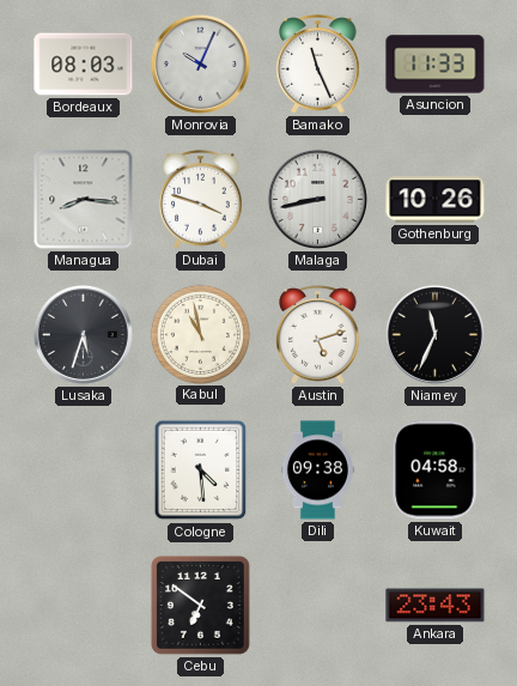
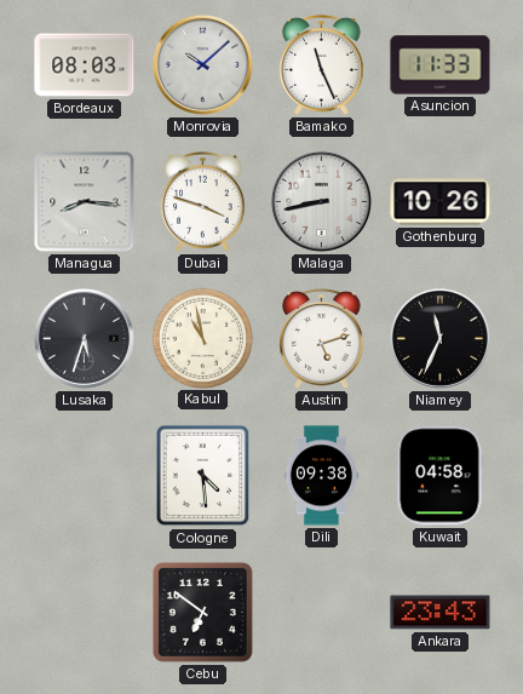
Monrovia: 10:04 -> 10:08
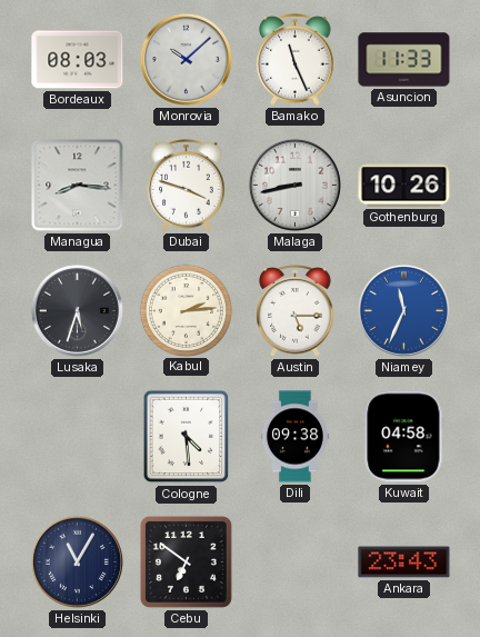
Kabul: 10:58 -> 2:14
Austin: 5:12 -> 5:15
Niamey dial: black -> blue
Helsinki: none -> 11:05
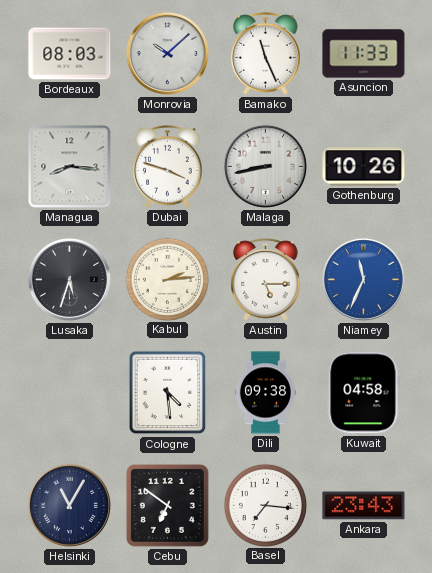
Basel: none -> 7:16
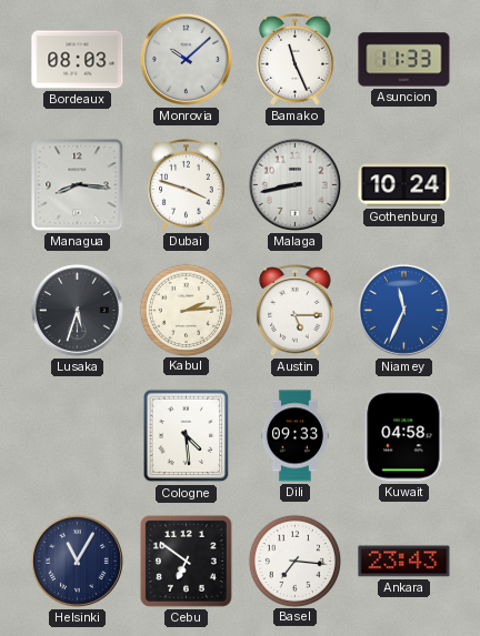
Gothenburg: 10:26 -> 10:24
Dili: 09:38 -> 09:33
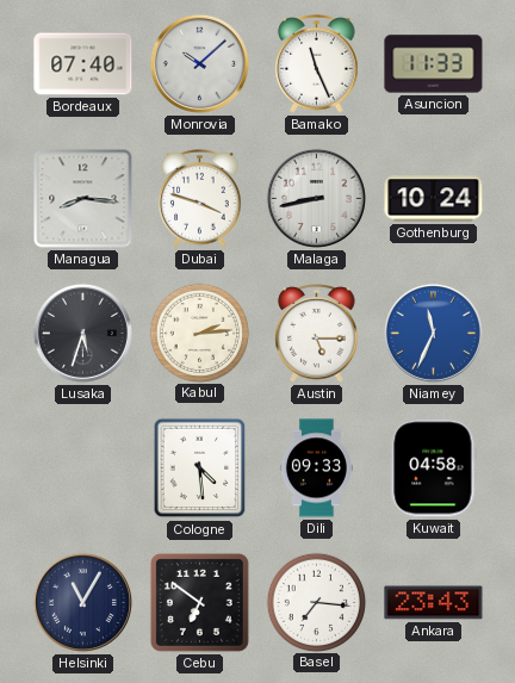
Bordeaux: 08:03 -> 07:40
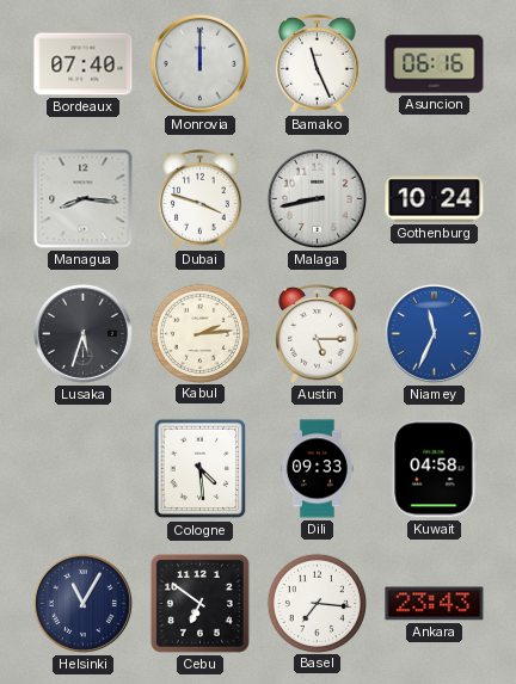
Monrovia: 10:08 -> 12:00
Asuncion: 11:33 -> 06:16
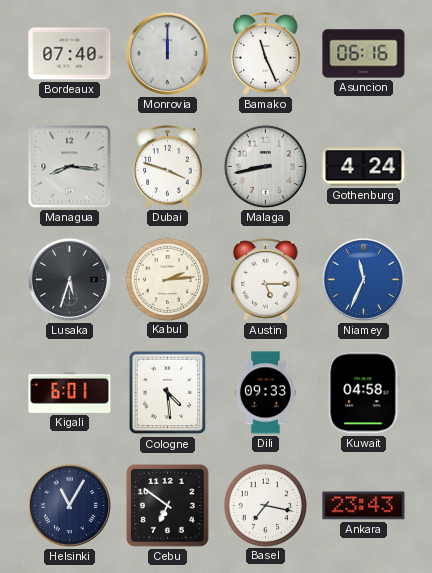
Gothenburg: 10:24 -> 4:24
Kigali: none -> 6:01
Basel: 7:16 -> 7:17
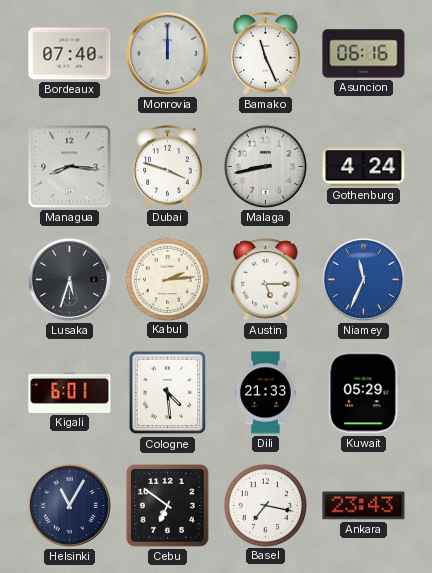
Dili: 09:33 -> 21:33
Kuwait: 04:58 -> 05:29
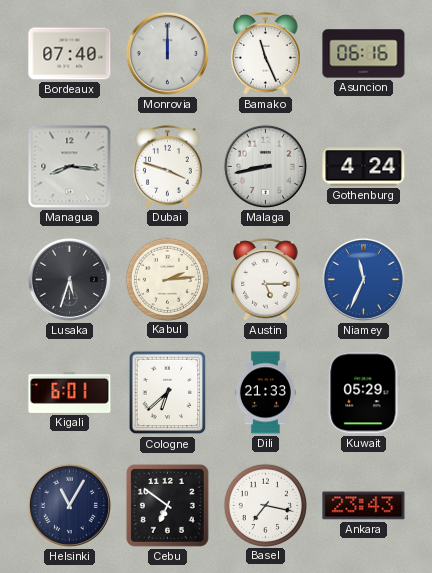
Cologne: 4:29 -> 6:38
